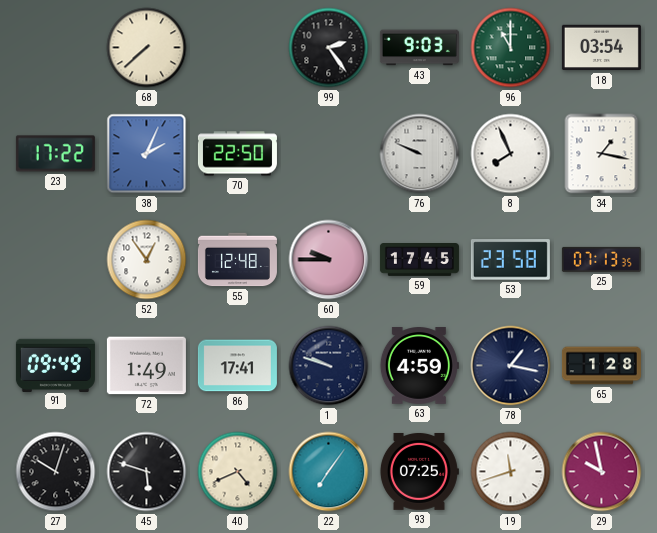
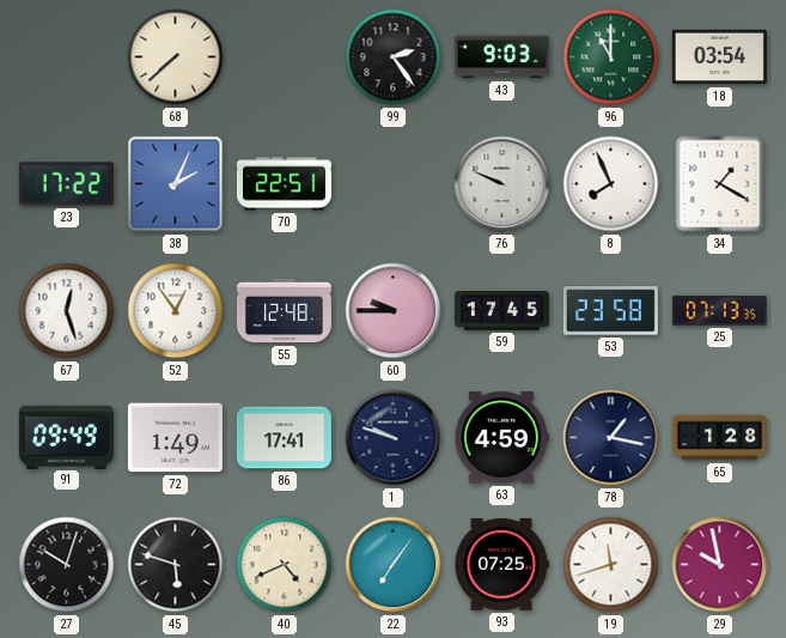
70: 22:50 -> 22:51
34: 1:17 -> 1:20
67: none -> 12:27
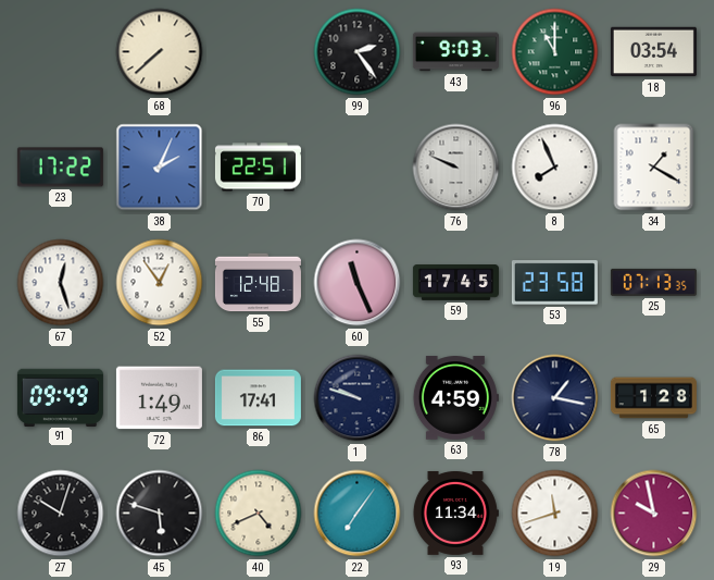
60: 9:45 -> 11:26
93: 07:25 -> 11:34
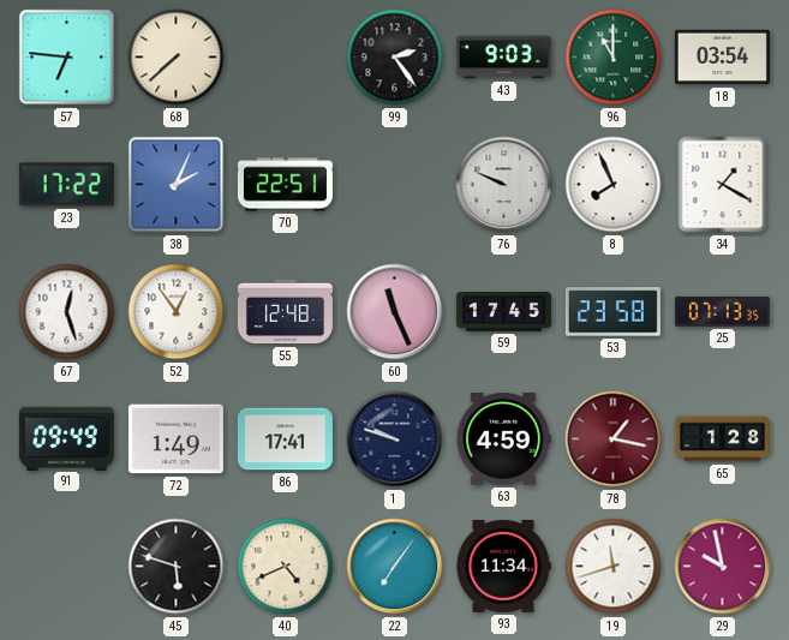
57: none -> 6:46
78 dial: navy -> burgundy
27: 10:03 -> none
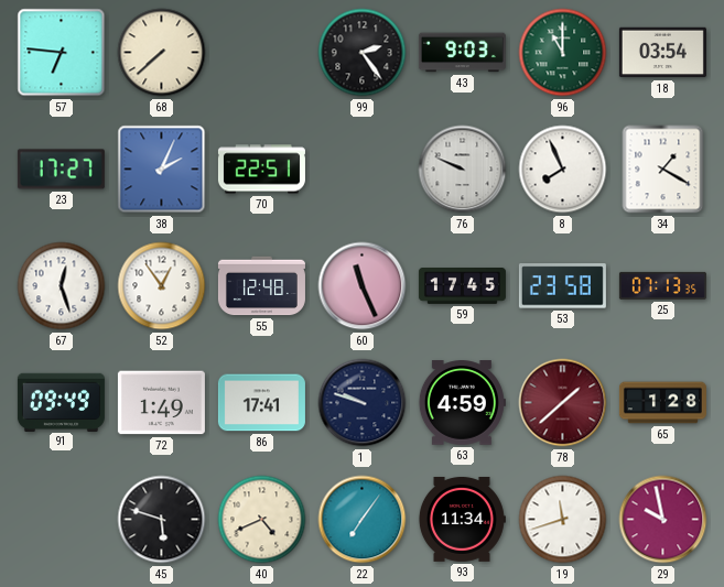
23: 17:22 -> 17:27
78: 1:17 -> 1:38
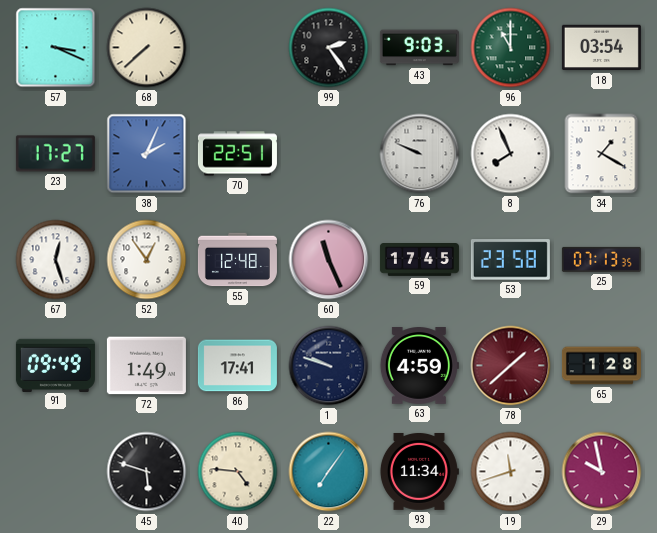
57: 6:46 -> 3:19
40: 4:41 -> 4:46
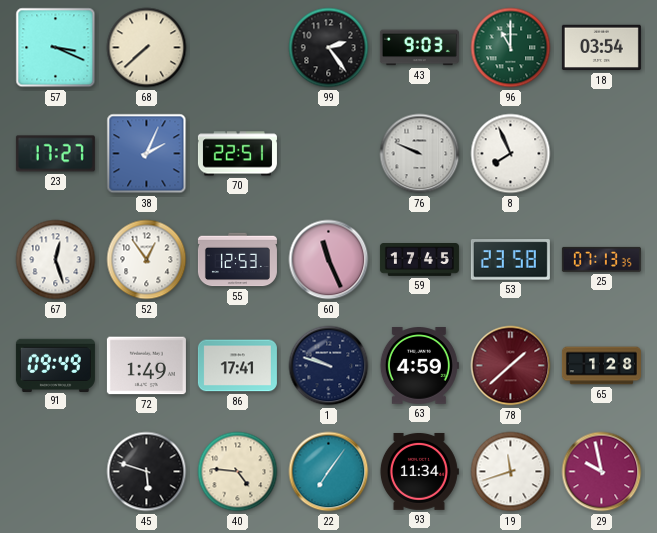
34: 1:20 -> none
55: 12:48 -> 12:53
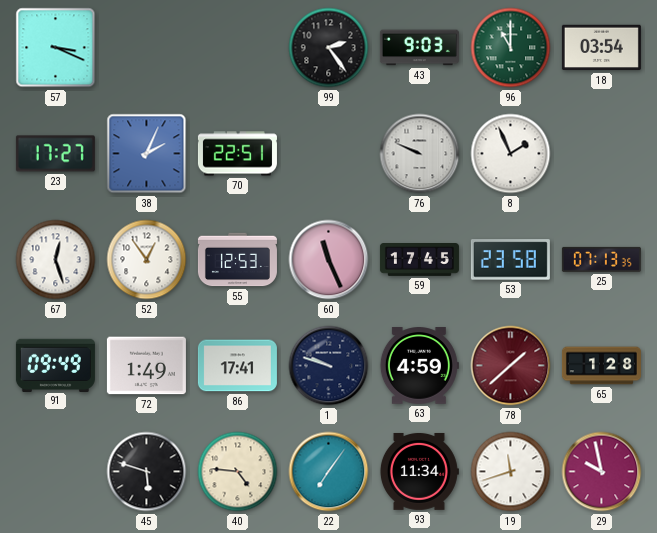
68: 7:38 -> none
8: 7:56 -> 1:56
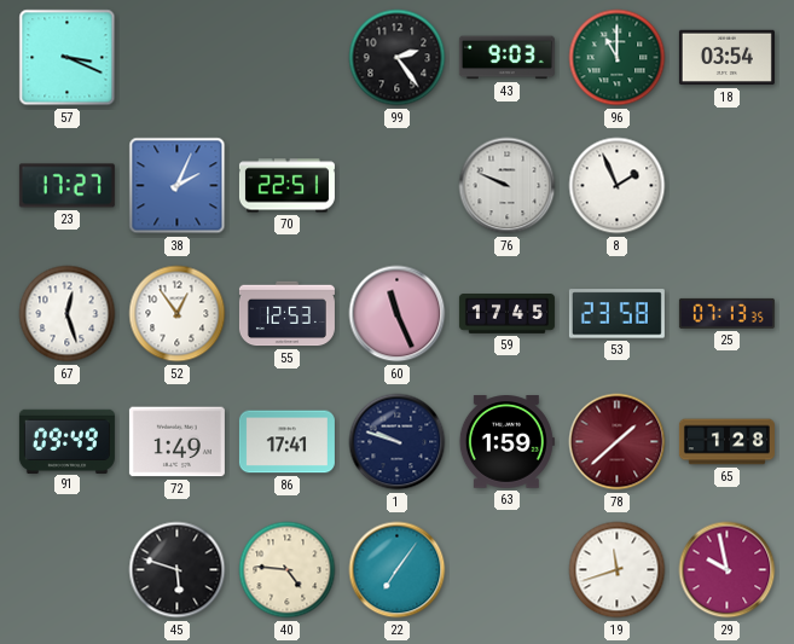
63: 4:59 -> 1:59
93: 11:34 -> none
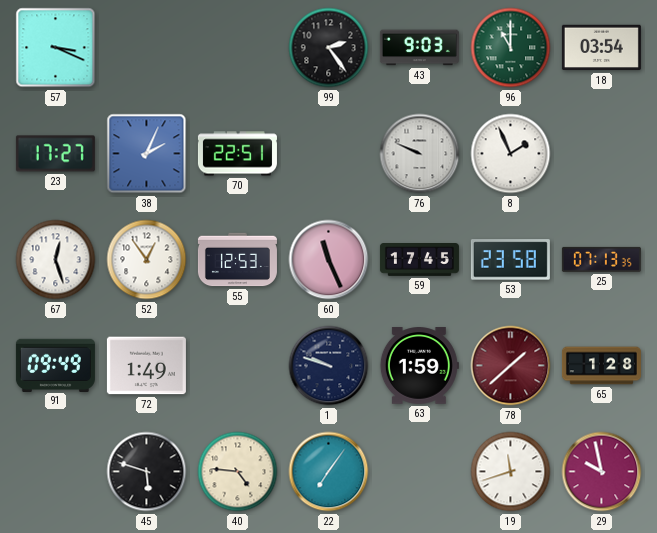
86: 17:41 -> none
